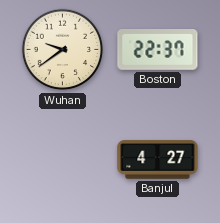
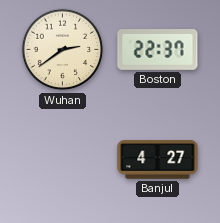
Wuhan: 9:39 -> 2:39
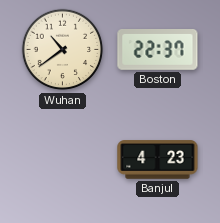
Wuhan: 2:39 -> 10:39
Banjul: 4:27 -> 4:23
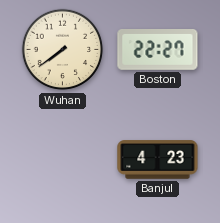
Wuhan: 10:39 -> 7:39
Boston: 22:37 -> 22:27
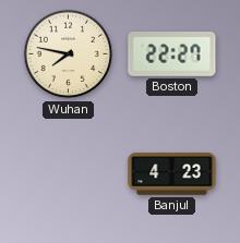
Wuhan: 7:39 -> 7:47
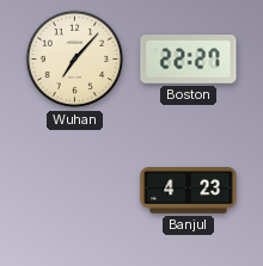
Wuhan: 7:47 -> 7:07
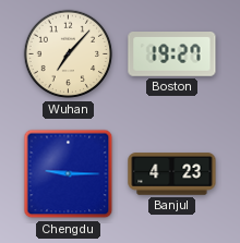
Boston: 22:27 -> 19:27
Chengdu: none -> 9:15
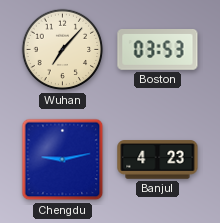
Boston: 19:27 -> 03:53
Chengdu: 9:15 -> 9:13
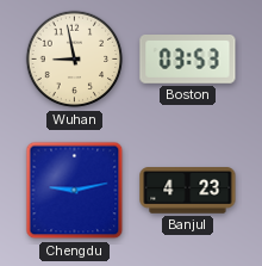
Wuhan: 7:07 -> 8:58
